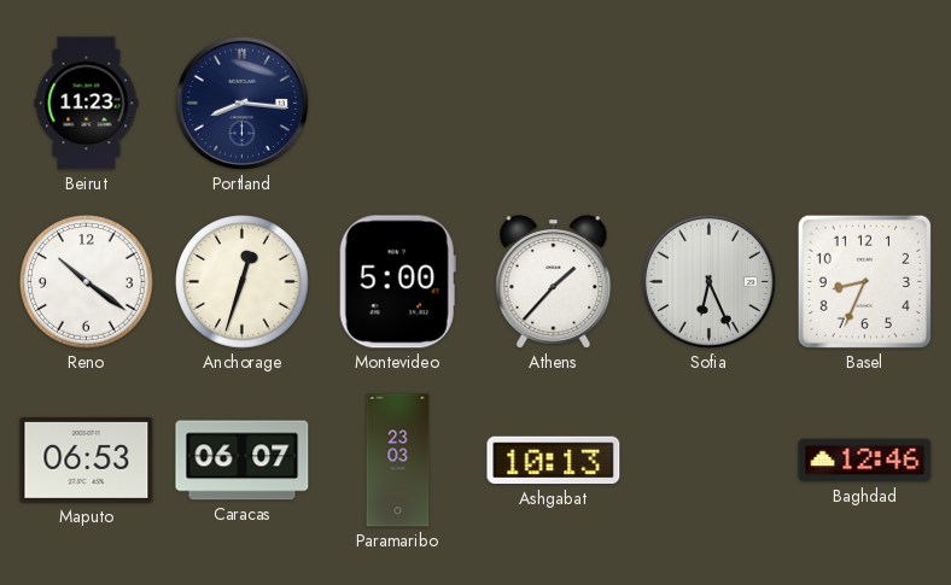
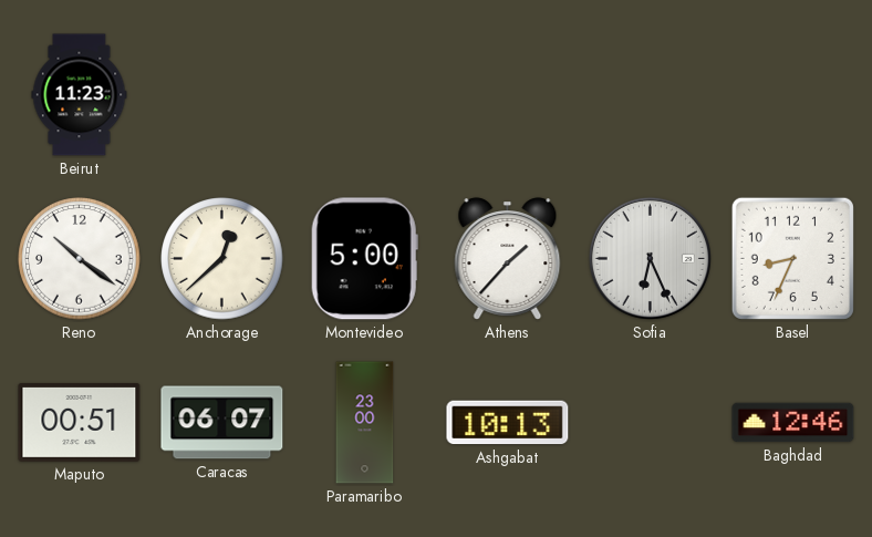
Portland: 8:16 -> none
Anchorage: 12:33 -> 12:38
Maputo: 06:53 -> 00:51
Paramaribo: 23:03 -> 23:00
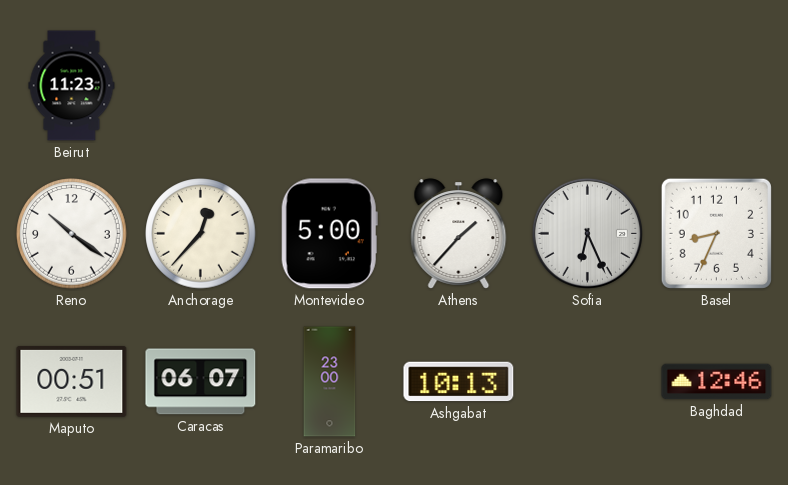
Anchorage: 12:38 -> 12:37
